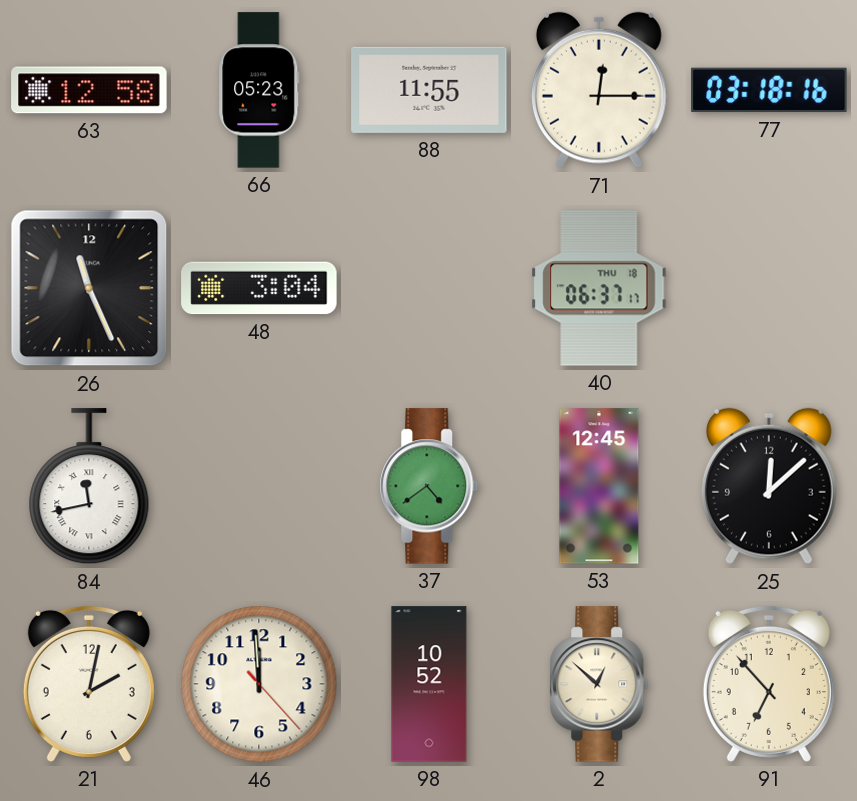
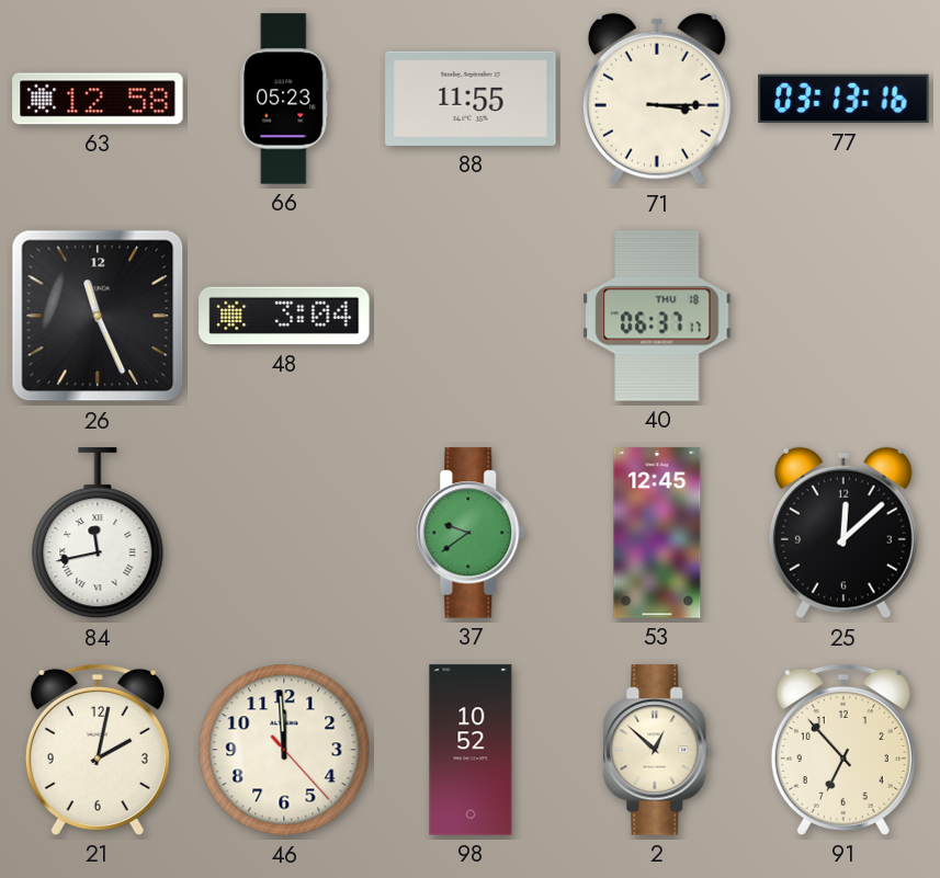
71: 12:15 -> 3:15
77: 03:18 -> 03:13
37: 4:39 -> 9:39
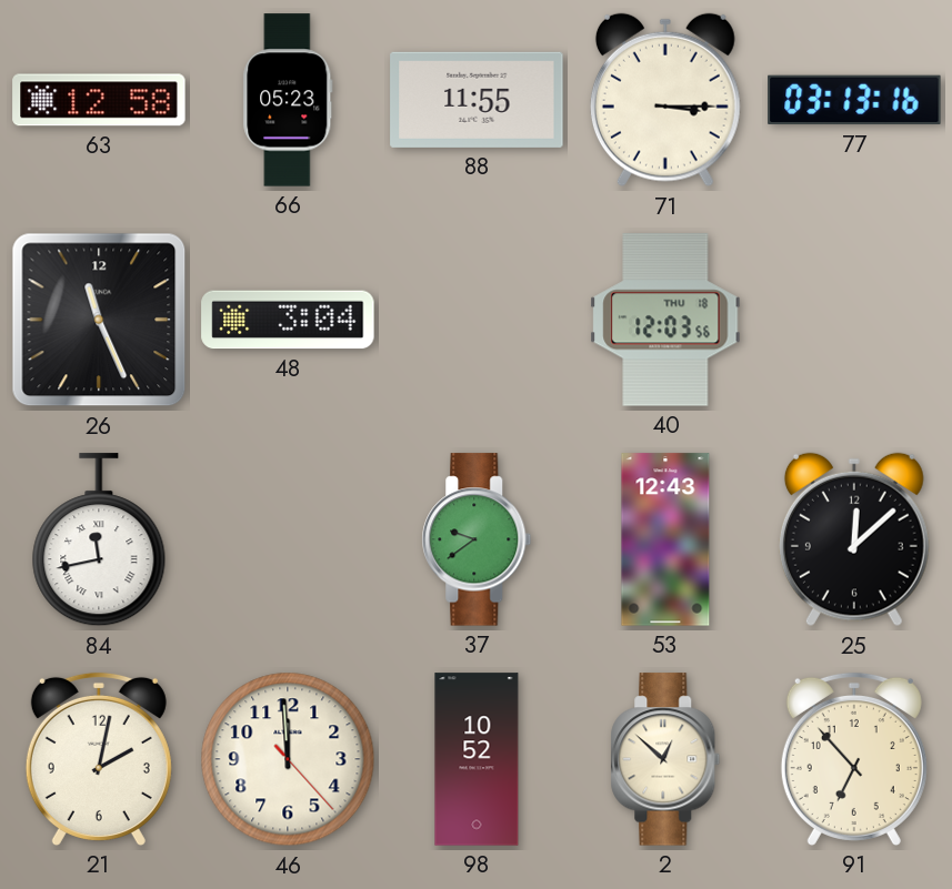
40: 06:37 -> 12:03
53: 12:45 -> 12:43
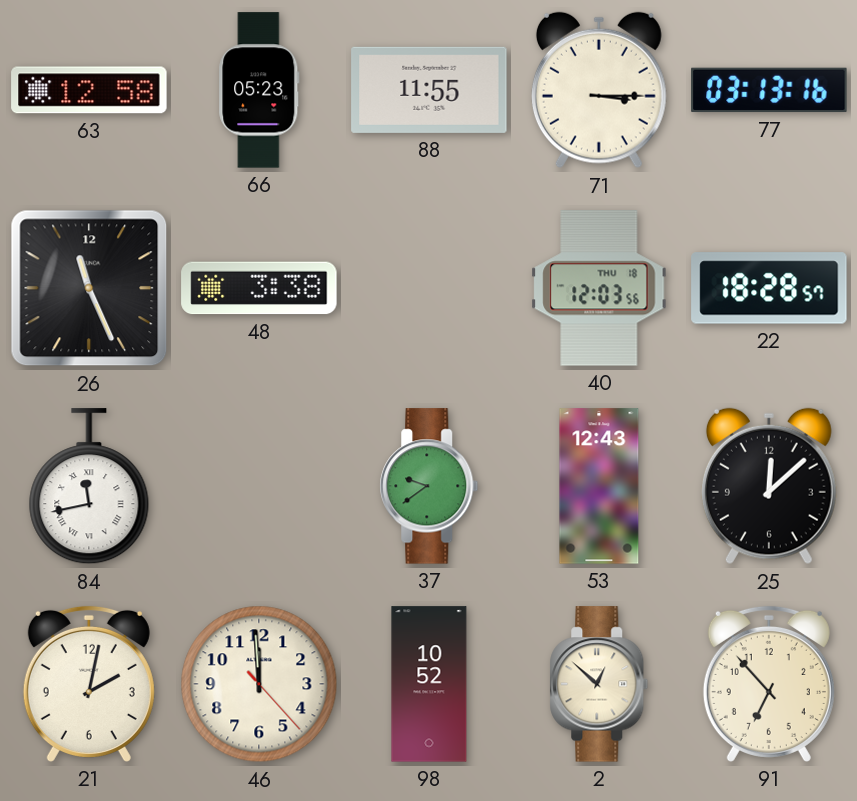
48: 3:04 -> 3:38
22: none -> 18:28
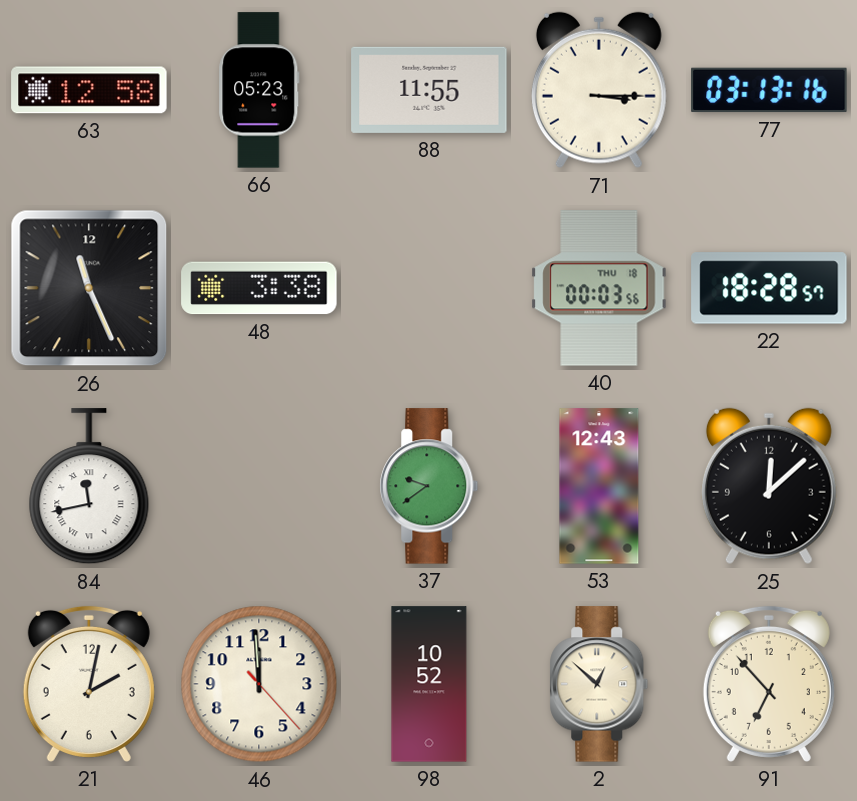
40: 12:03 -> 00:03
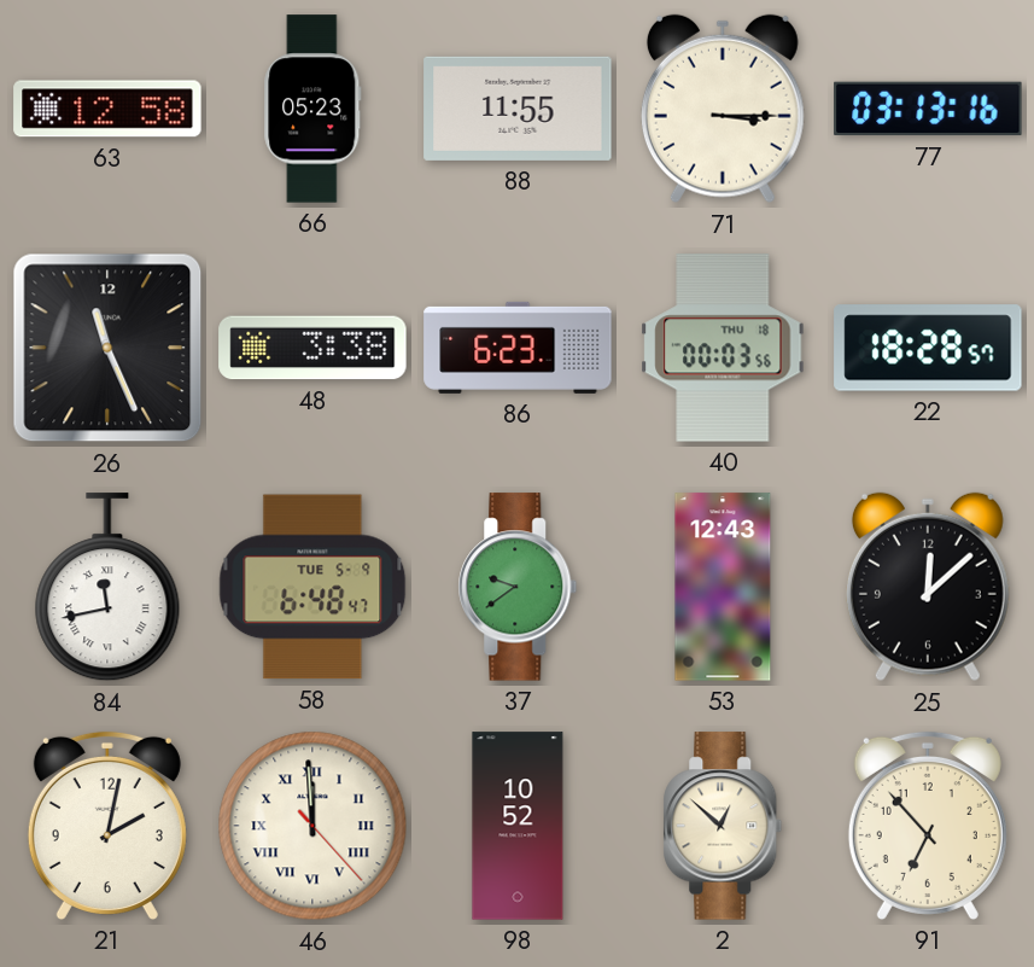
86: none -> 6:23
58: none -> 6:48
46 numerals: Arabic -> Roman
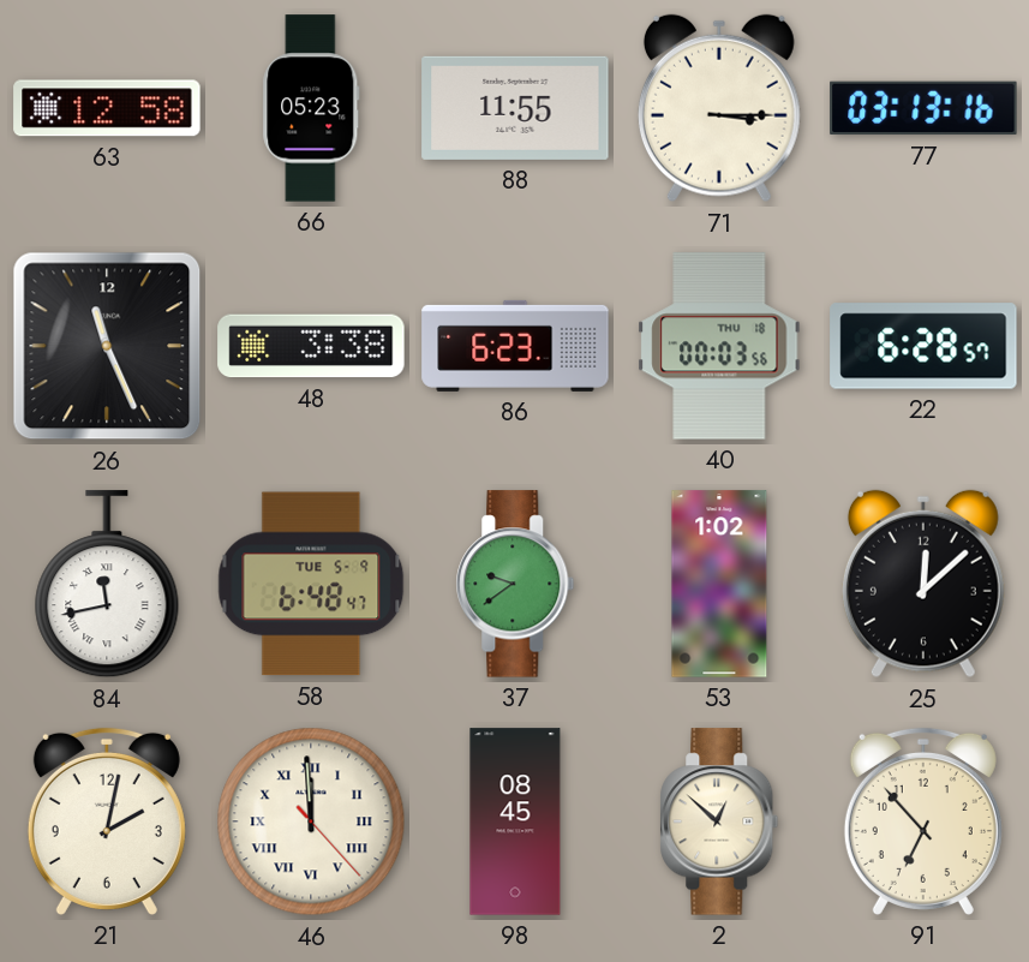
22: 18:28 -> 6:28
53: 12:43 -> 1:02
98: 10:52 -> 08:45
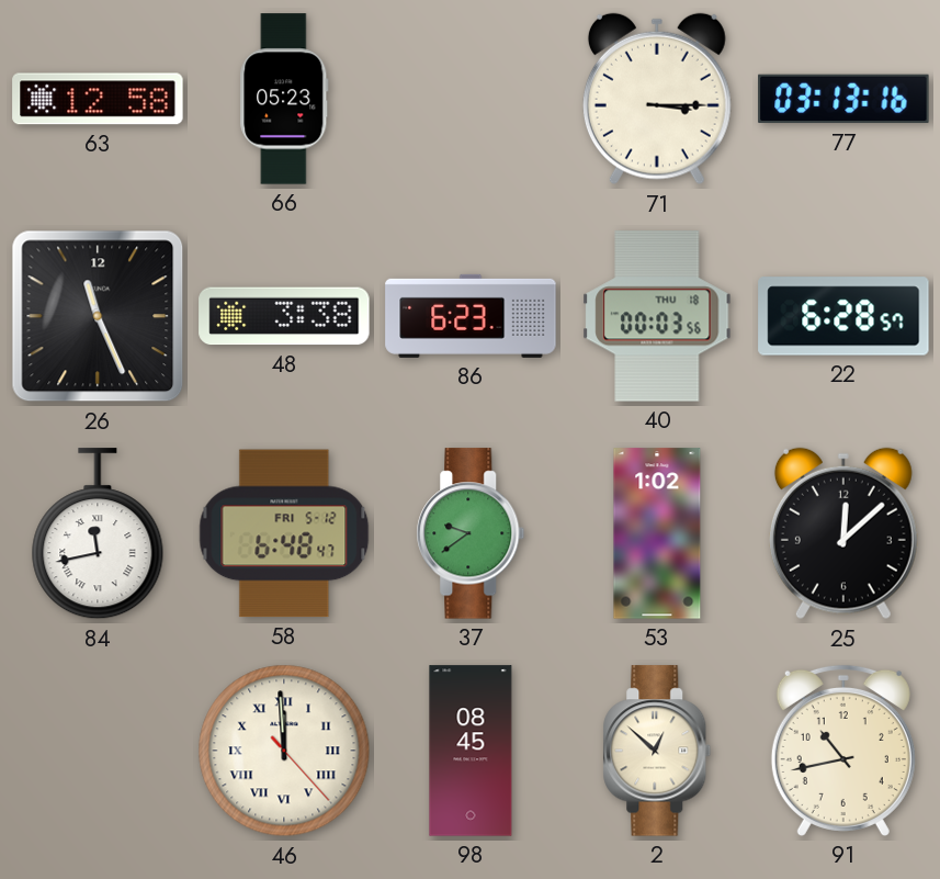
88: 11:55 -> none
58 date: TUE 5-9 -> FRI 5-12
21: 2:02 -> none
91: 6:53 -> 10:43
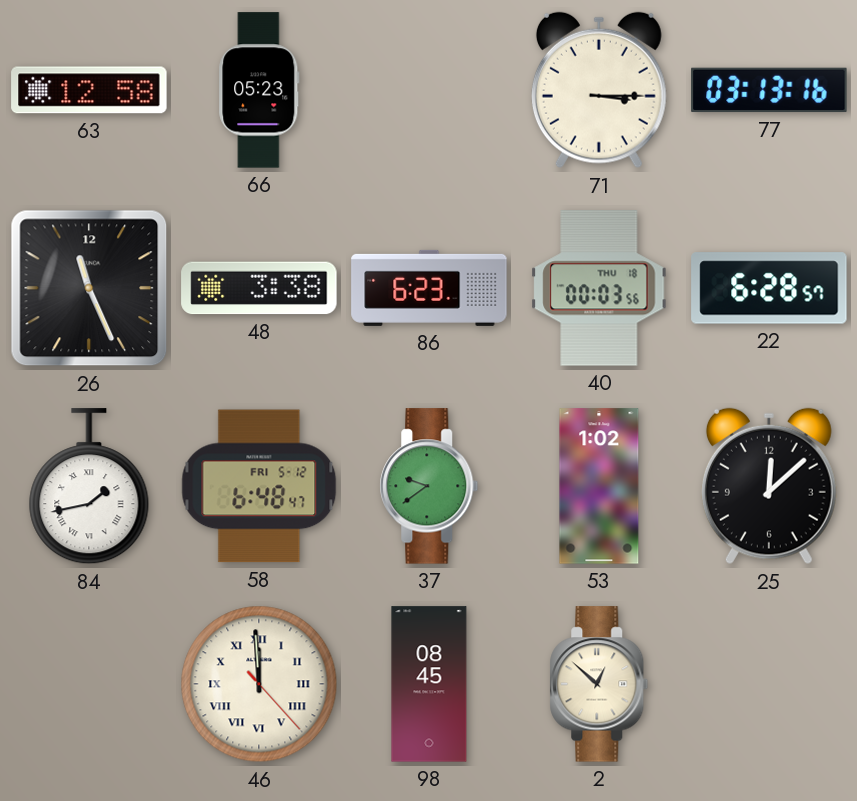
84: 11:43 -> 1:43
91: 10:43 -> none
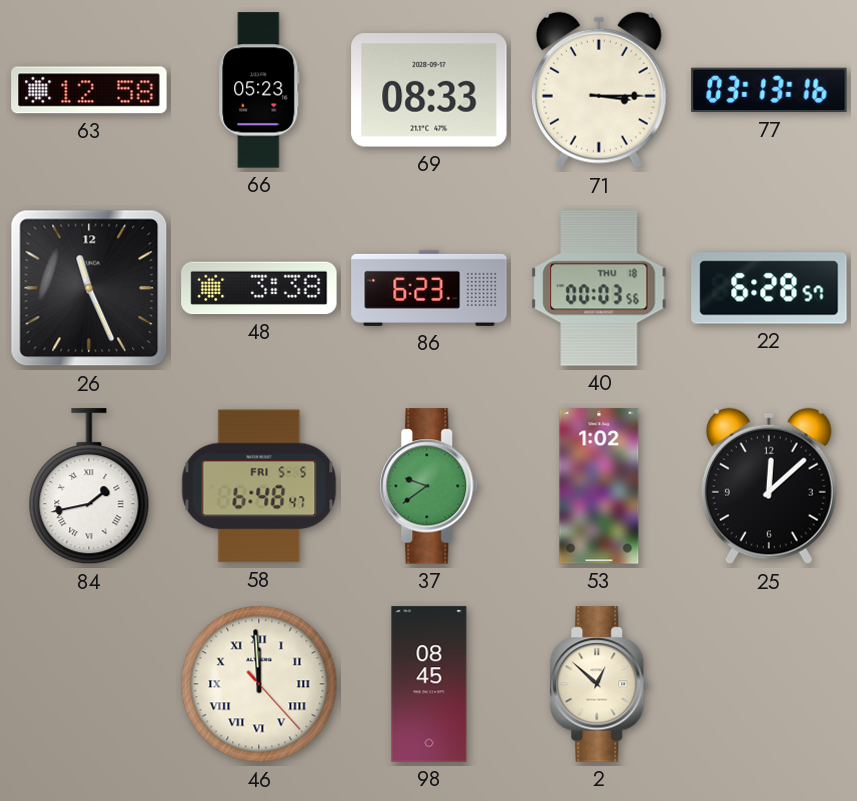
69: none -> 08:33
58 date: FRI 5-12 -> FRI 5-5
